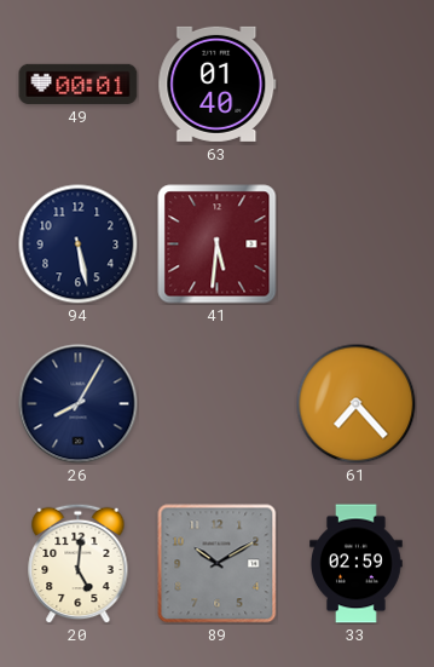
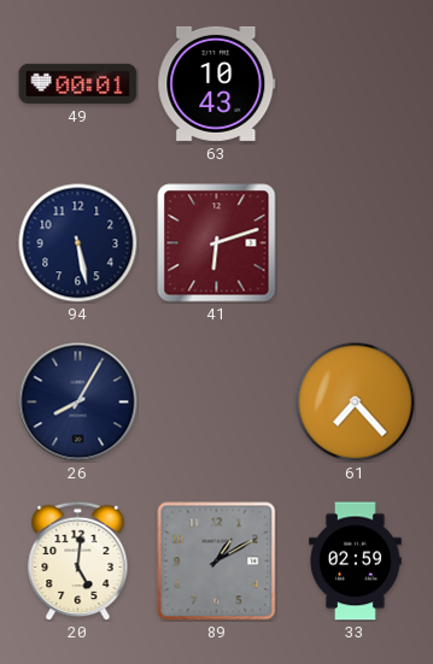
63: 01:40 -> 10:43
41: 5:31 -> 6:12
89: 10:10 -> 1:10
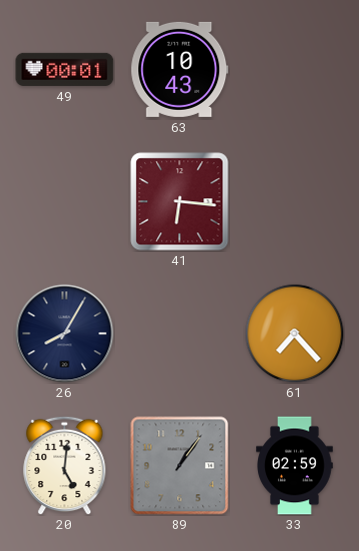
94: 5:28 -> none
41: 6:12 -> 6:16
89: 1:10 -> 1:06
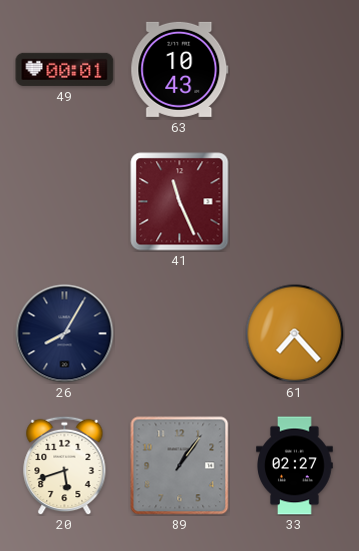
41: 6:16 -> 11:26
20: 5:01 -> 5:42
33: 02:59 -> 02:27
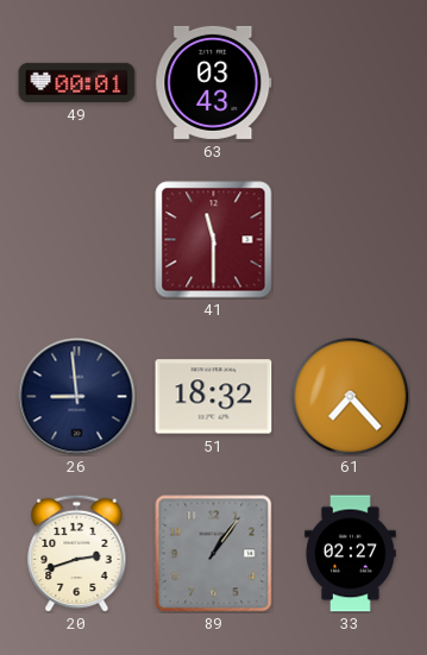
63: 10:43 -> 03:43
41: 11:26 -> 11:30
26: 8:05 -> 8:59
51: none -> 18:32
20: 5:42 -> 2:42
